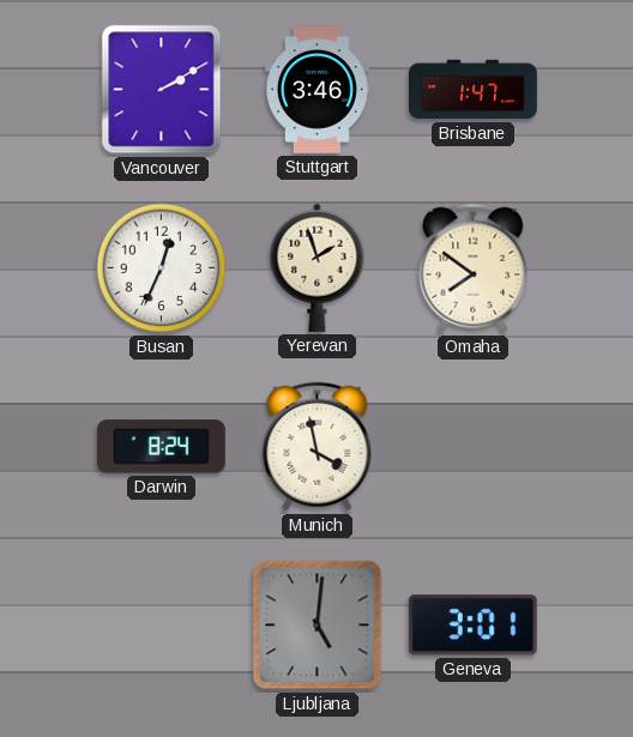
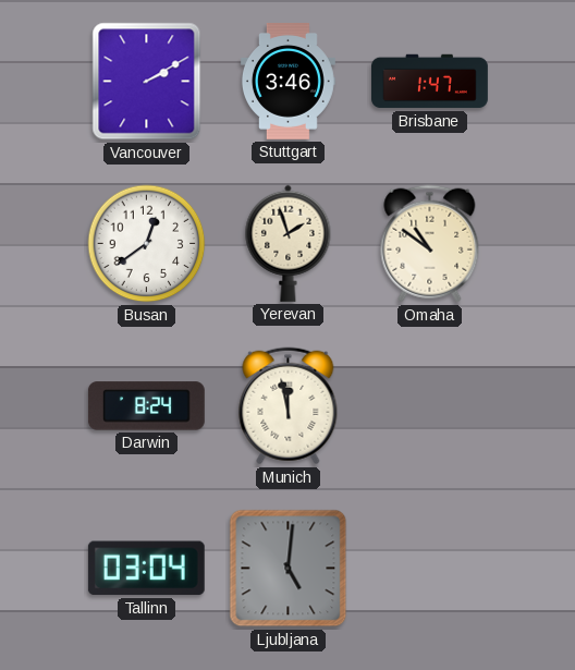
Busan: 12:34 -> 12:39
Omaha: 7:51 -> 10:51
Munich: 3:58 -> 11:58
Tallinn: none -> 03:04
Geneva: 3:01 -> none
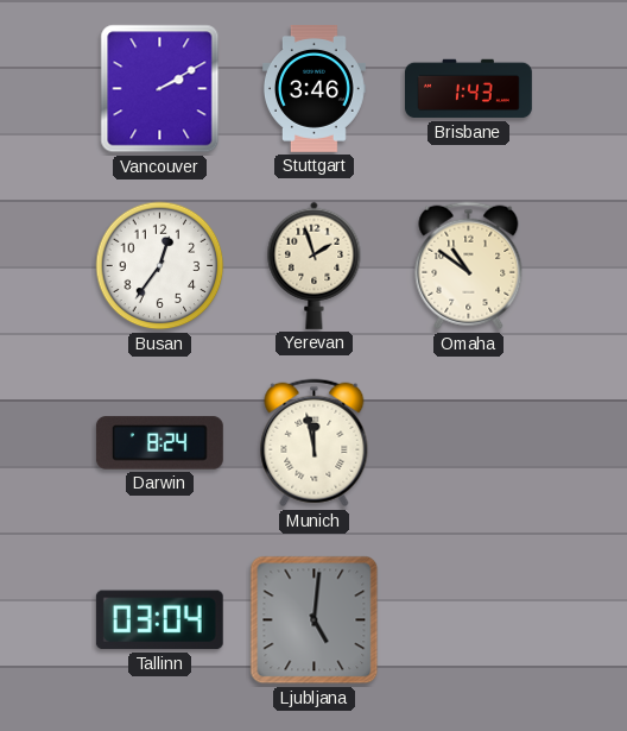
Brisbane: 1:47 -> 1:43
Busan: 12:39 -> 12:36
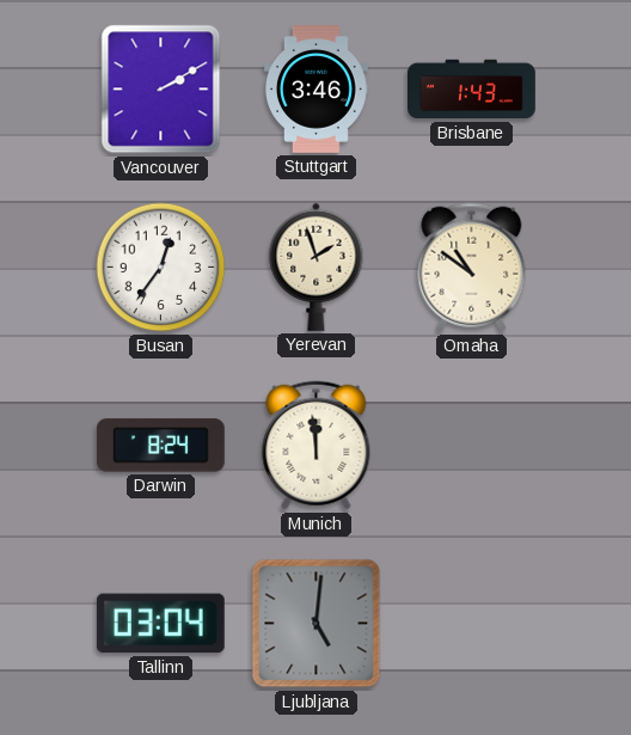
Munich: 11:58 -> 11:59
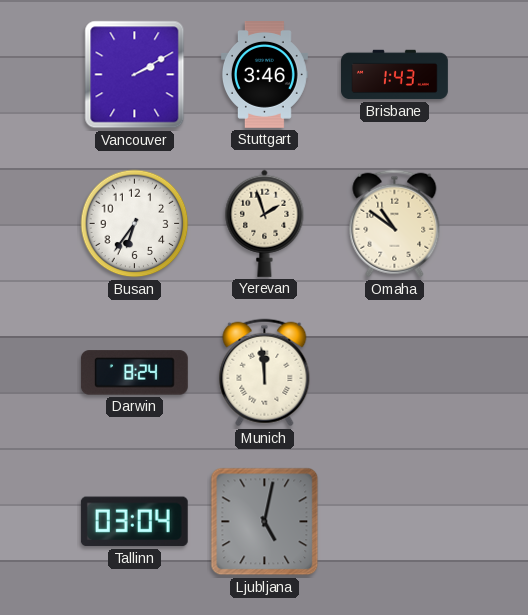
Busan: 12:36 -> 6:36
Ljubljana: 5:01 -> 5:02
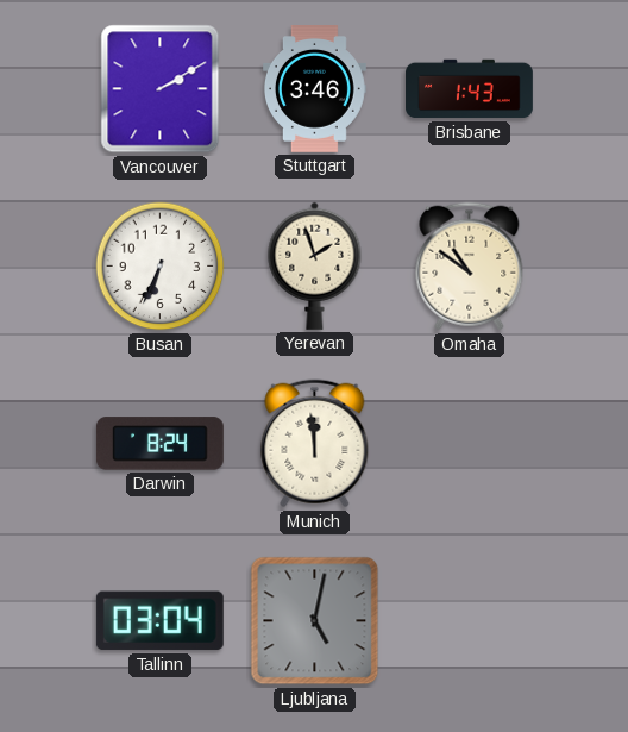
Busan: 6:36 -> 6:34
